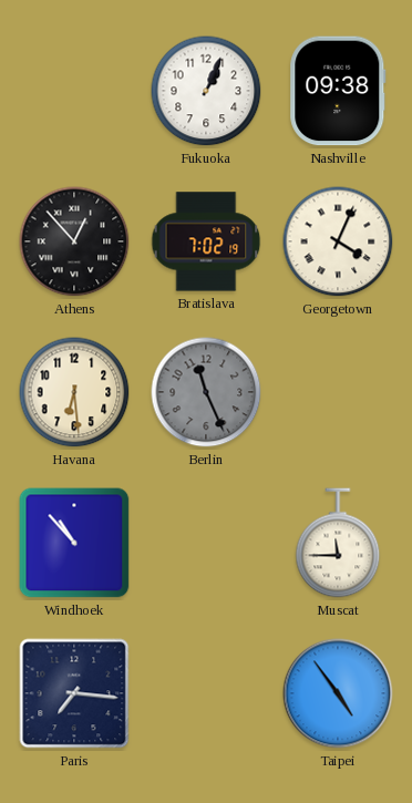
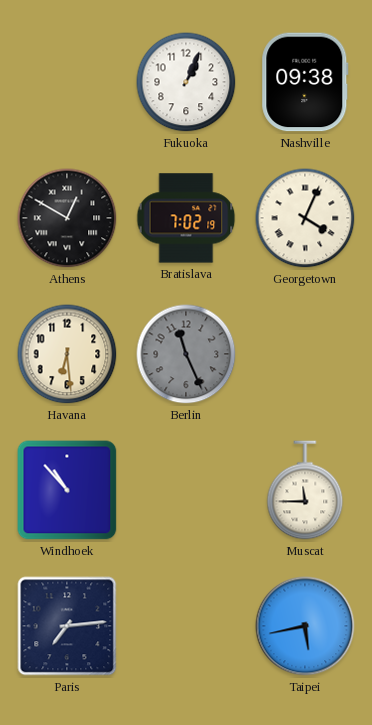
Athens: 12:53 -> 12:50
Paris: 7:16 -> 7:14
Taipei: 4:54 -> 5:43
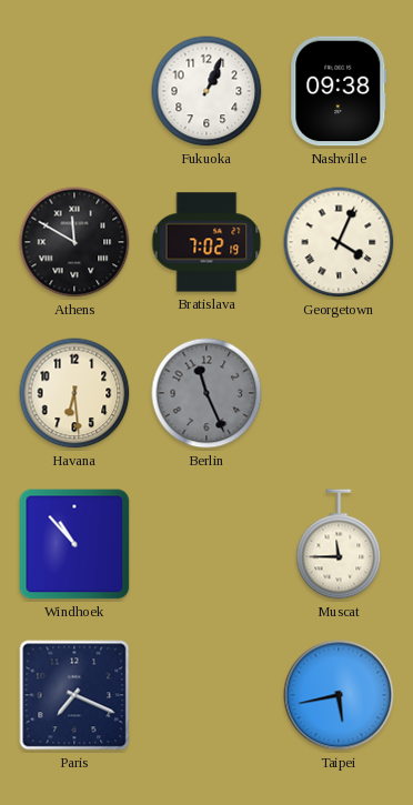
Athens: 12:50 -> 11:50
Paris: 7:14 -> 7:19
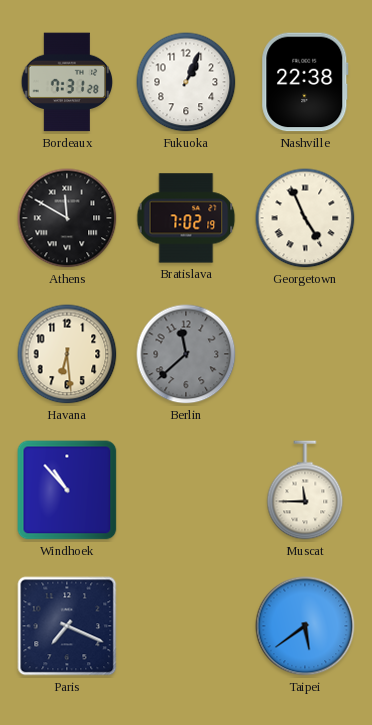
Bordeaux: none -> 7:31
Nashville: 09:38 -> 22:38
Georgetown: 4:04 -> 4:56
Berlin: 11:26 -> 11:38
Taipei: 5:43 -> 5:39
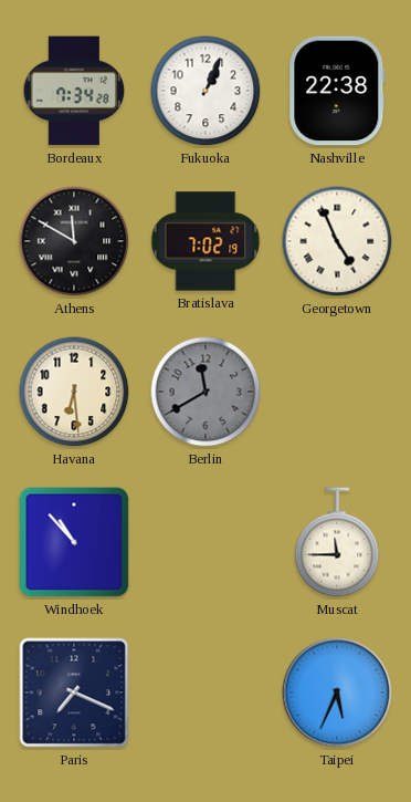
Bordeaux: 7:31 -> 7:34
Berlin: 11:38 -> 11:40
Taipei: 5:39 -> 5:34
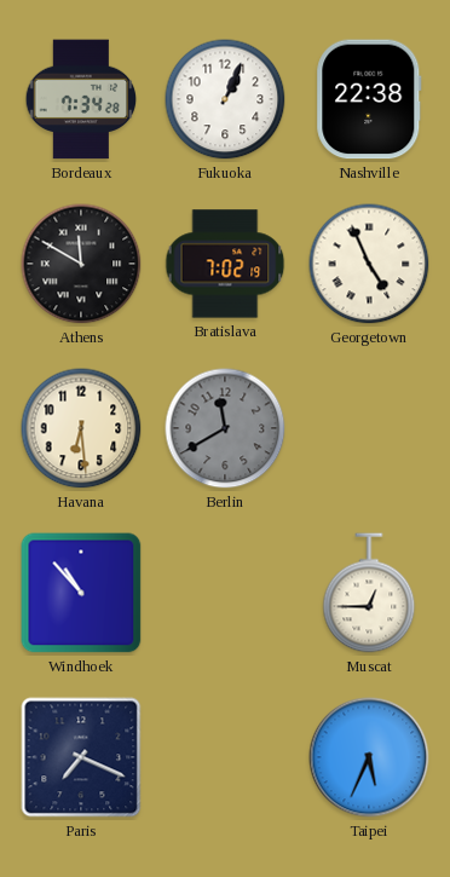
Muscat: 11:45 -> 12:45
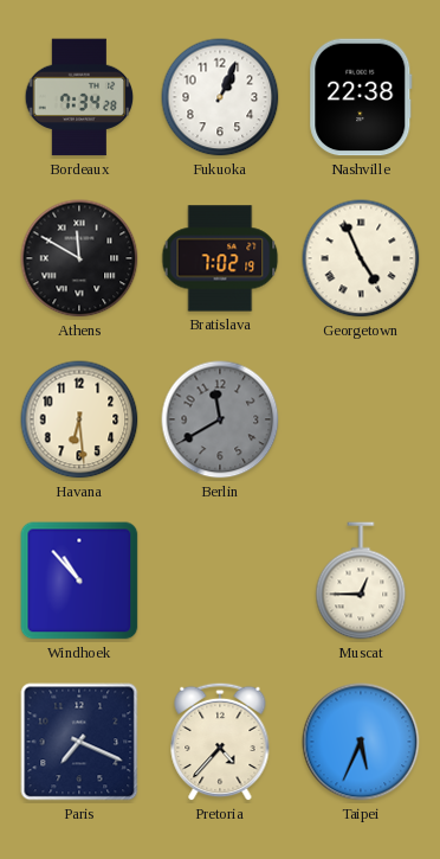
Pretoria: none -> 4:37
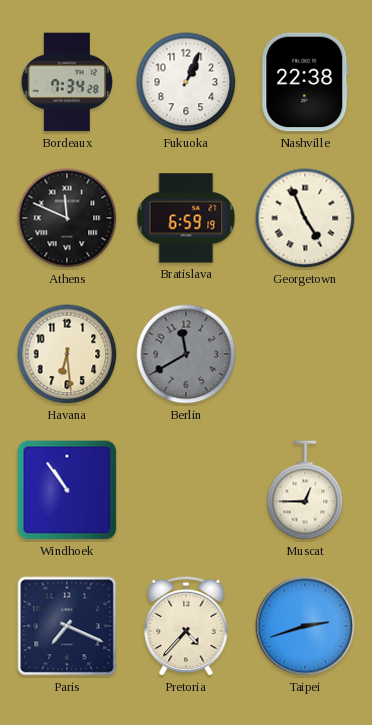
Athens: 11:50 -> 11:49
Bratislava: 7:02 -> 6:59
Windhoek: 10:53 -> 10:54
Taipei: 5:34 -> 2:42
